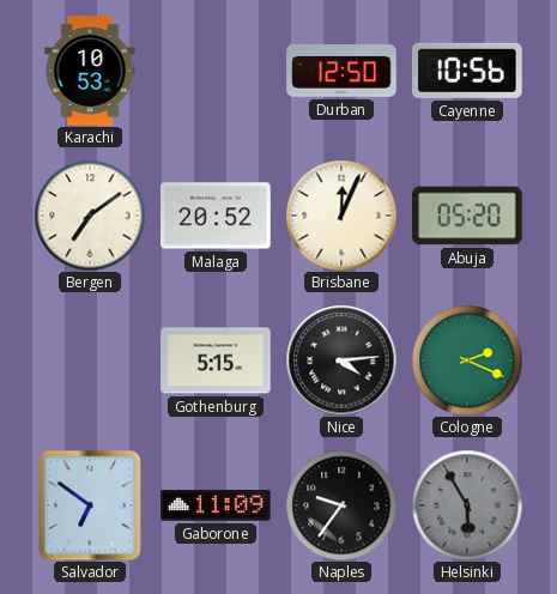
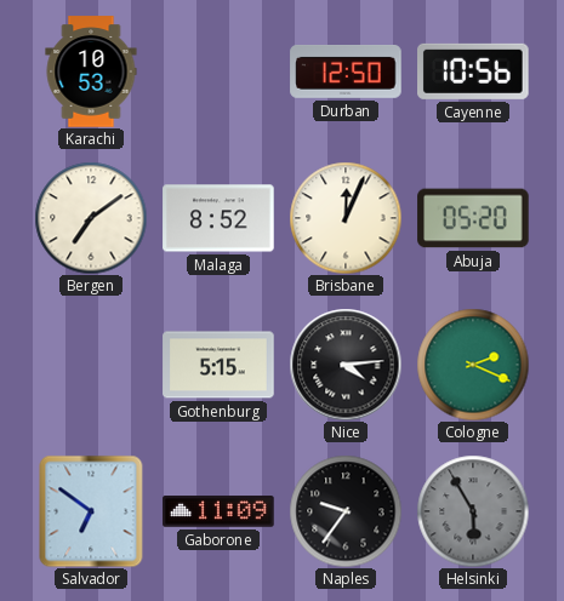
Malaga: 20:52 -> 8:52
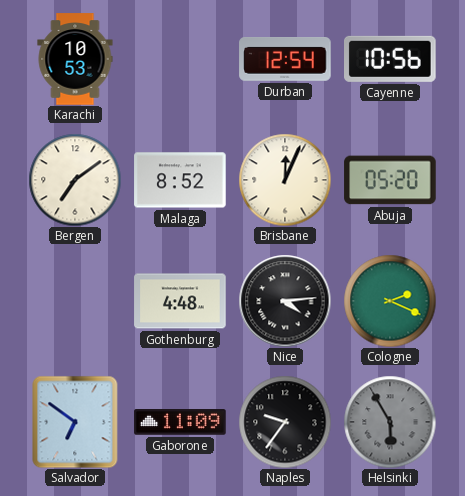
Durban: 12:50 -> 12:54
Gothenburg: 5:15 -> 4:48
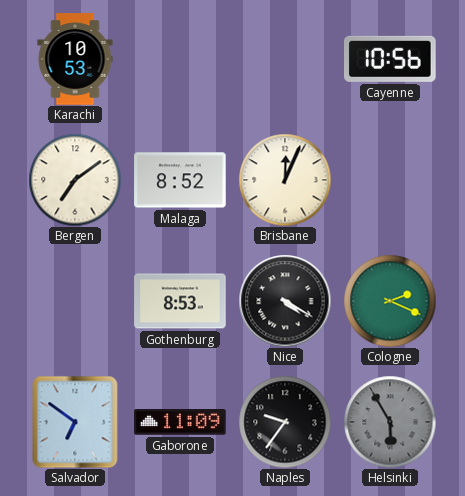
Durban: 12:54 -> none
Abuja: 05:20 -> none
Gothenburg: 4:48 -> 8:53
Nice: 4:14 -> 4:20
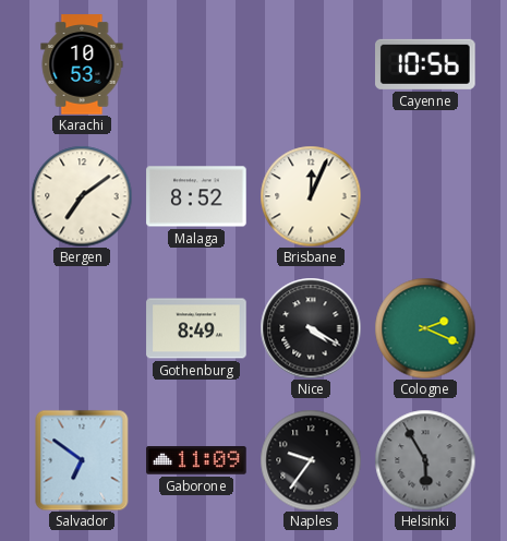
Gothenburg: 8:53 -> 8:49
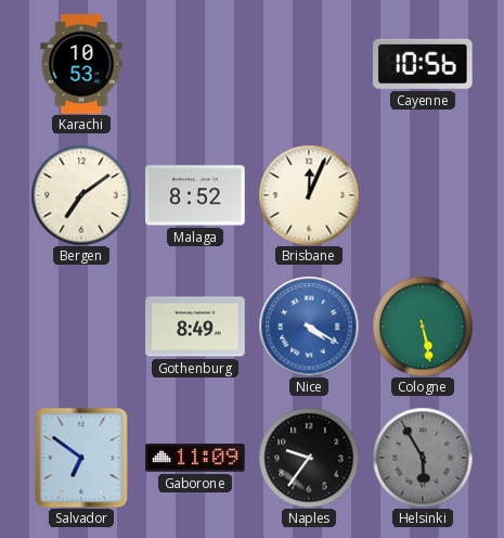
Nice dial: black -> blue
Cologne: 2:19 -> 5:28
